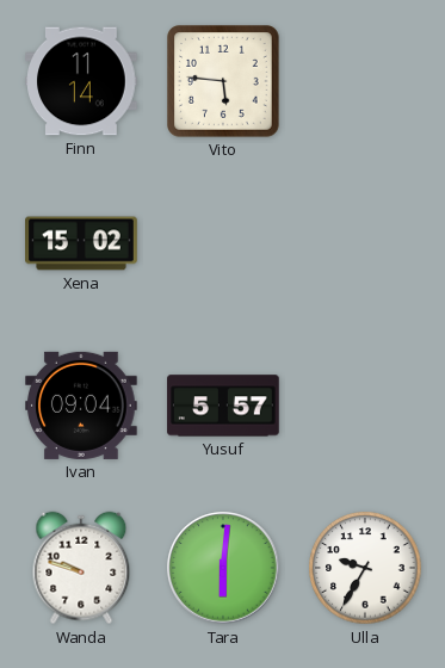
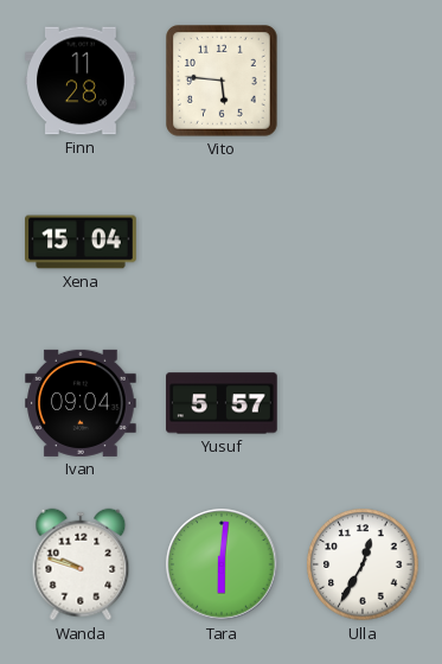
Finn: 11:14 -> 11:28
Xena: 15:02 -> 15:04
Ulla: 9:35 -> 12:35
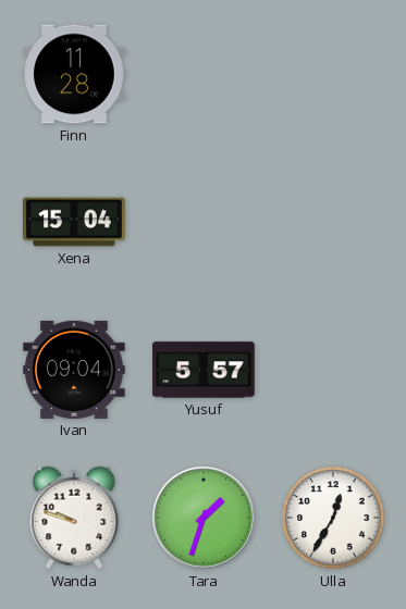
Vito: 5:46 -> none
Tara: 6:01 -> 1:33
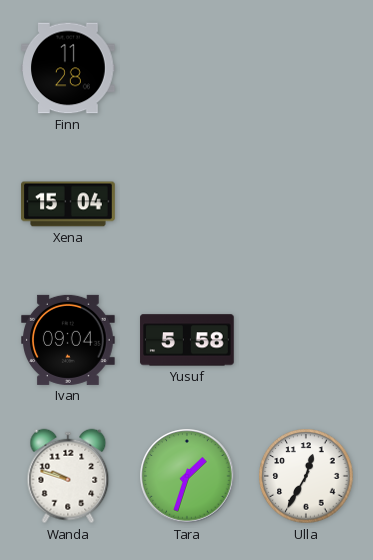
Yusuf: 5:57 -> 5:58
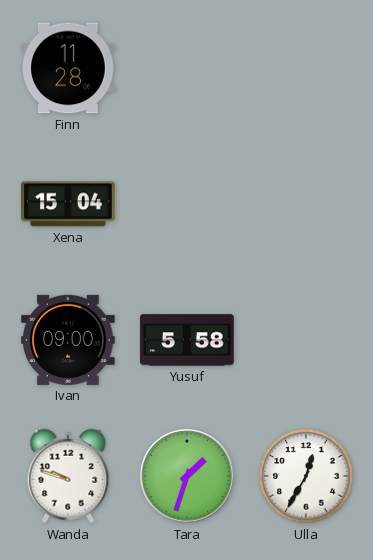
Ivan: 09:04 -> 09:00
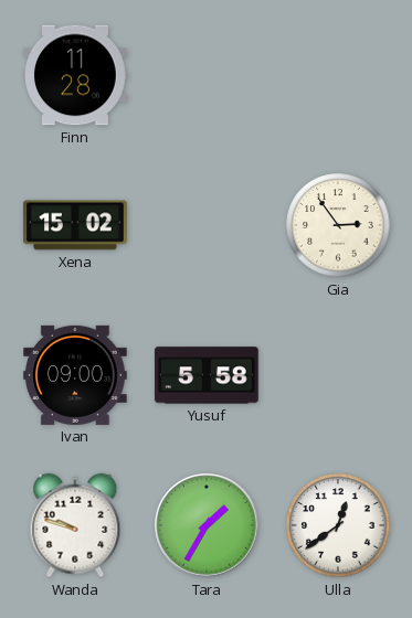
Xena: 15:04 -> 15:02
Gia: none -> 2:54
Tara: 1:33 -> 1:35
Ulla: 12:35 -> 12:39
